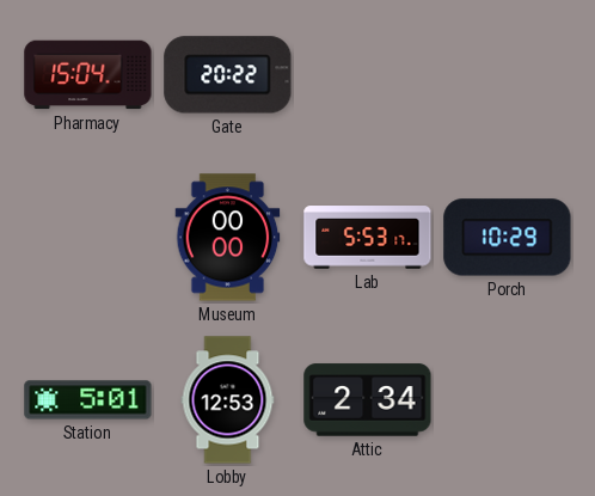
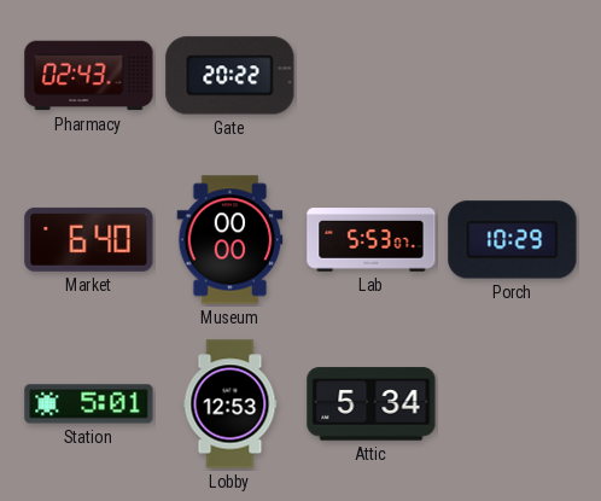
Pharmacy: 15:04 -> 02:43
Market: none -> 6:40
Lab: 5:53:17 -> 5:53:07
Attic: 2:34 -> 5:34
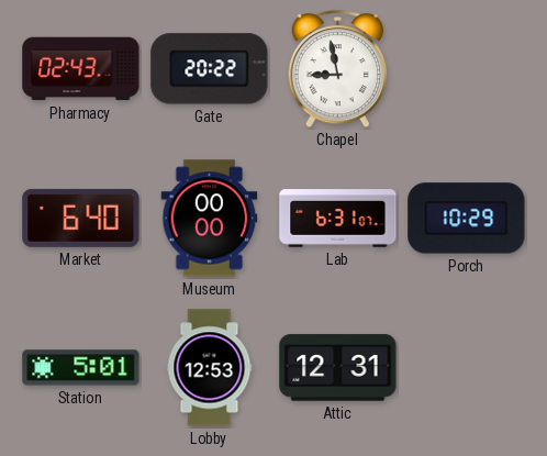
Chapel: none -> 8:58
Lab: 5:53 -> 6:31
Attic: 5:34 -> 12:31
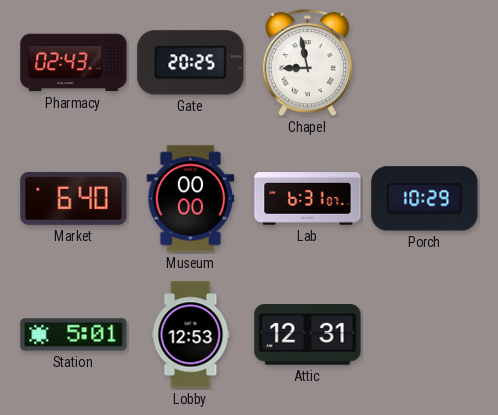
Gate: 20:22 -> 20:25
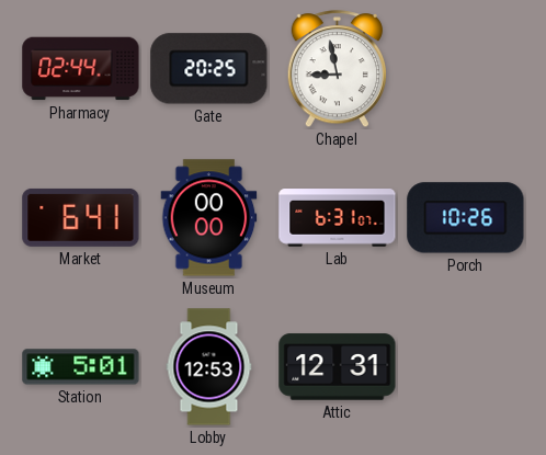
Pharmacy: 02:43 -> 02:44
Market: 6:40 -> 6:41
Porch: 10:29 -> 10:26
